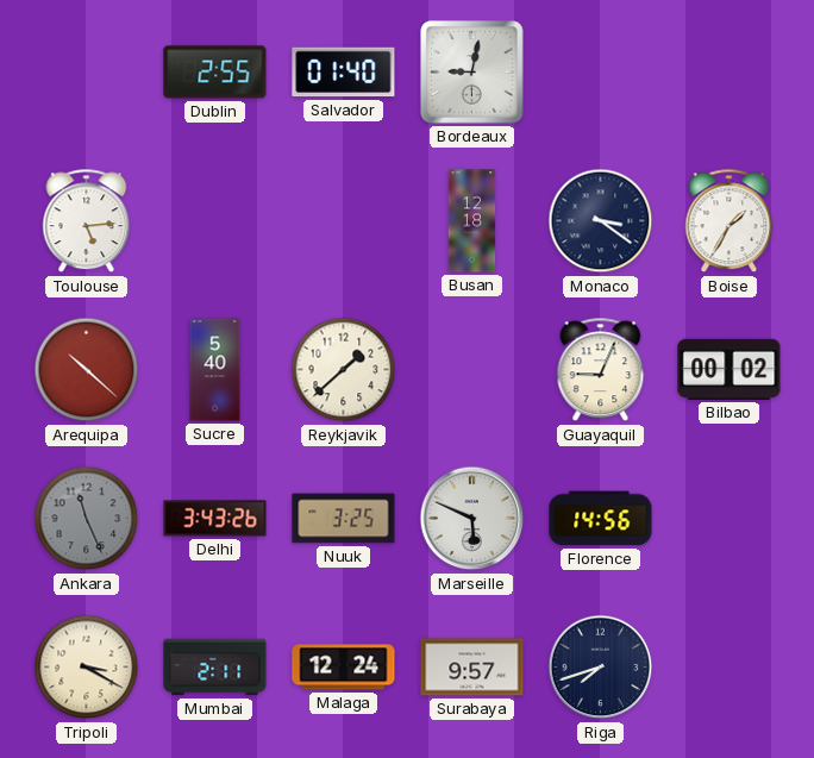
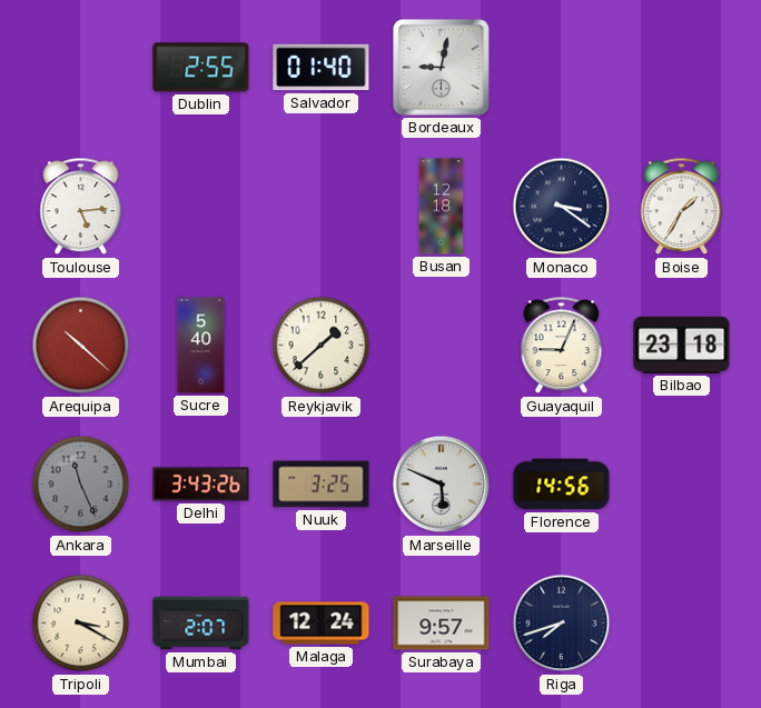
Bilbao: 00:02 -> 23:18
Mumbai: 2:11 -> 2:07
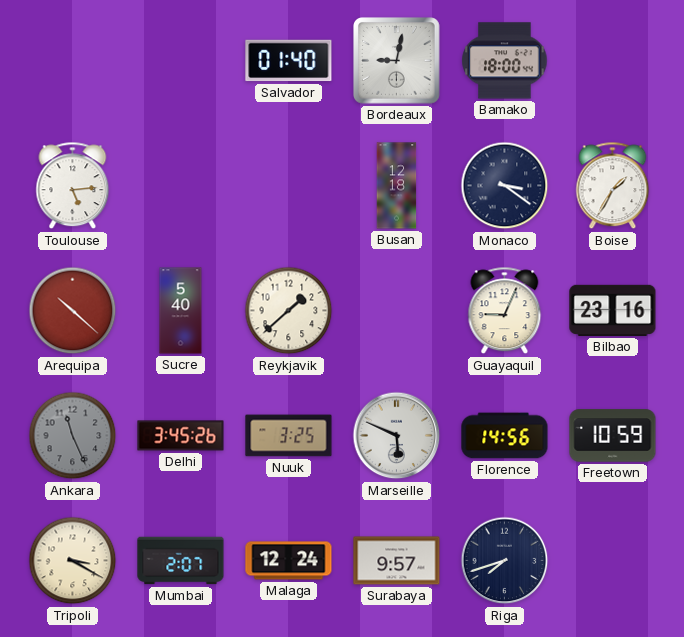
Dublin: 2:55 -> none
Bamako: none -> 18:00
Bilbao: 23:18 -> 23:16
Delhi: 3:43 -> 3:45
Freetown: none -> 10:59
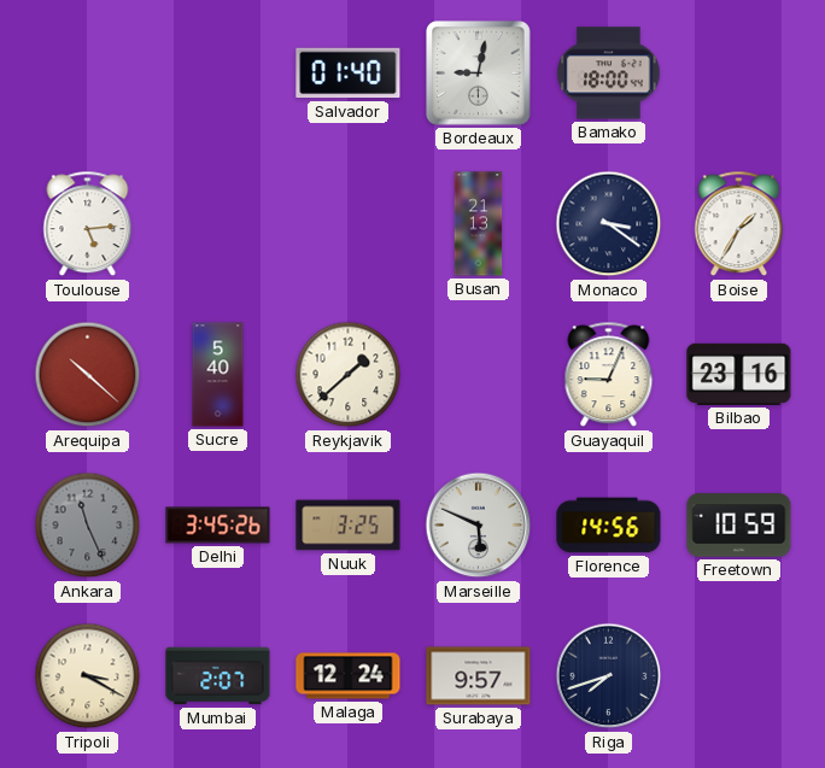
Busan: 12:18 -> 21:13
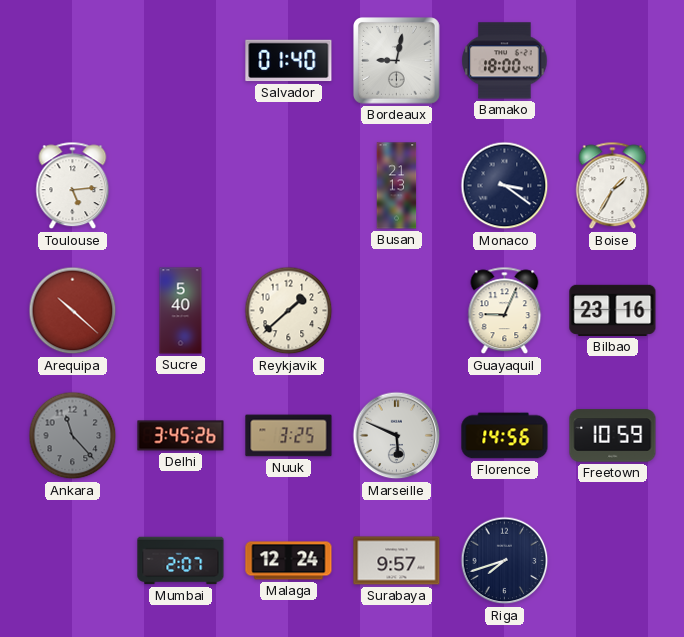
Ankara: 11:26 -> 11:23
Tripoli: 3:20 -> none
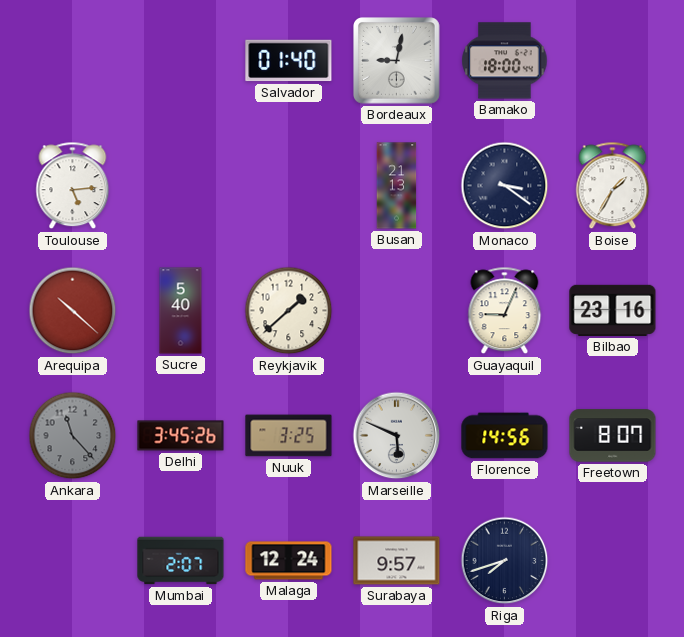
Freetown: 10:59 -> 8:07
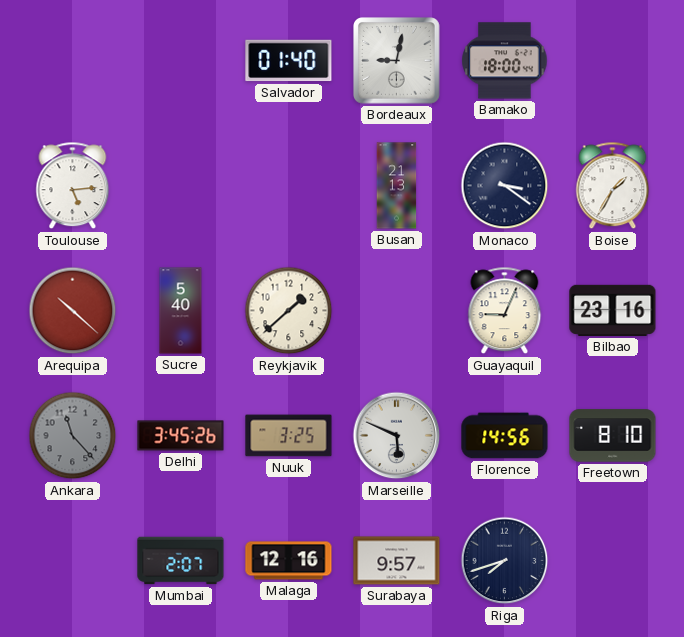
Freetown: 8:07 -> 8:10
Malaga: 12:24 -> 12:16
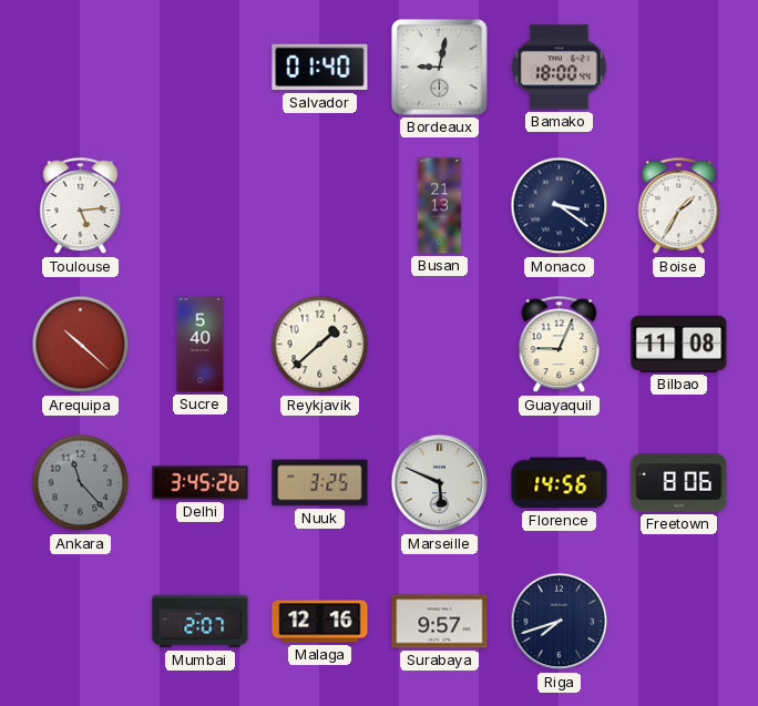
Bilbao: 23:16 -> 11:08
Freetown: 8:10 -> 8:06
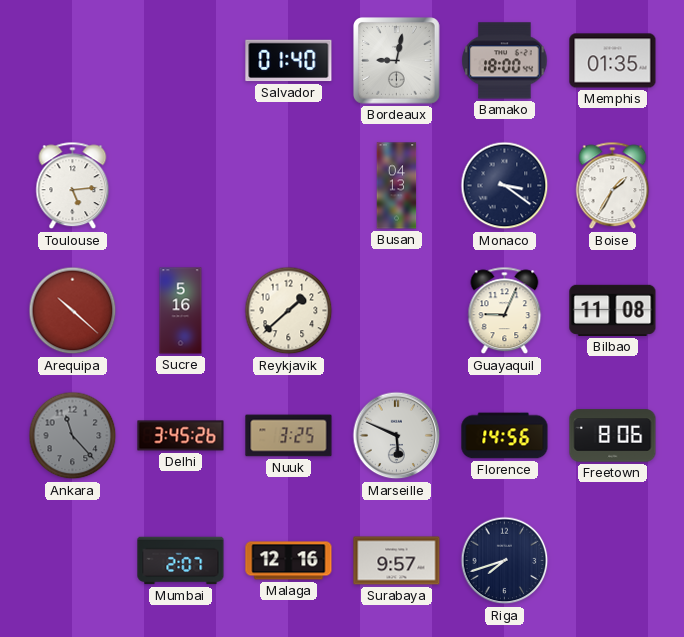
Memphis: none -> 01:35
Busan: 21:13 -> 04:13
Sucre: 5:40 -> 5:16
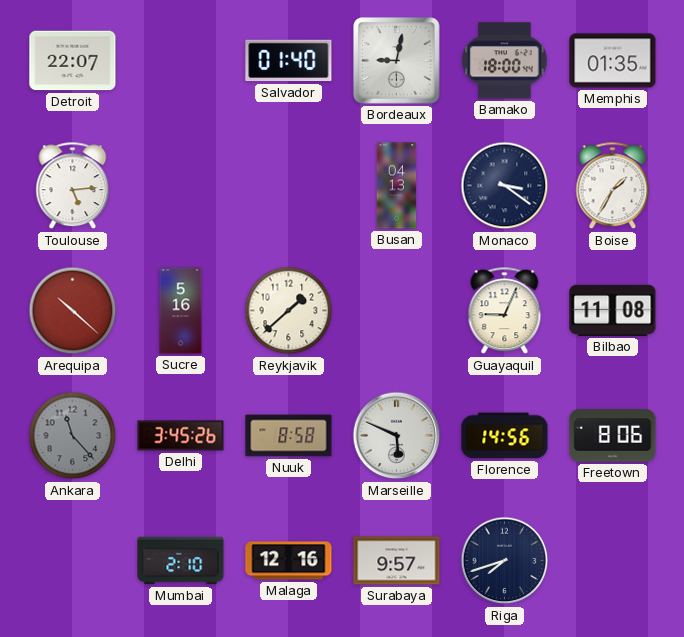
Detroit: none -> 22:07
Nuuk: 3:25 -> 8:58
Mumbai: 2:07 -> 2:10
